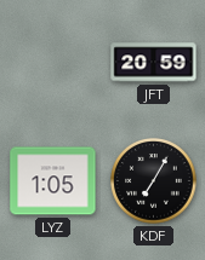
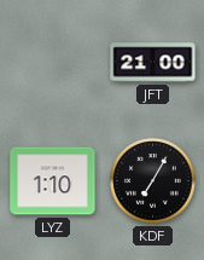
JFT: 20:59 -> 21:00
LYZ: 1:05 -> 1:10
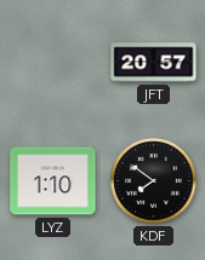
JFT: 21:00 -> 20:57
KDF: 7:05 -> 7:51
